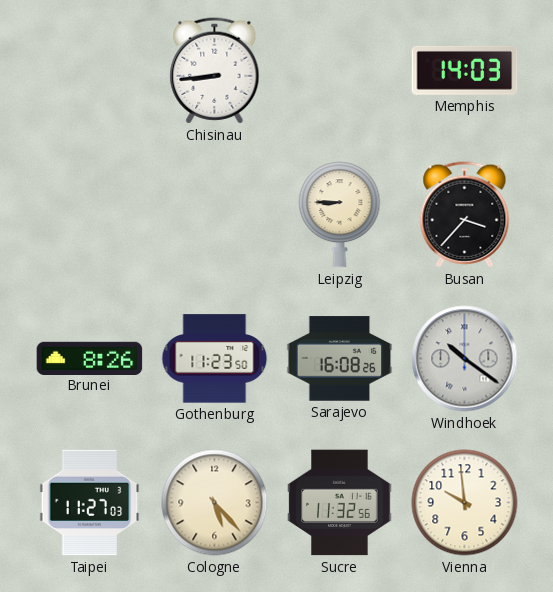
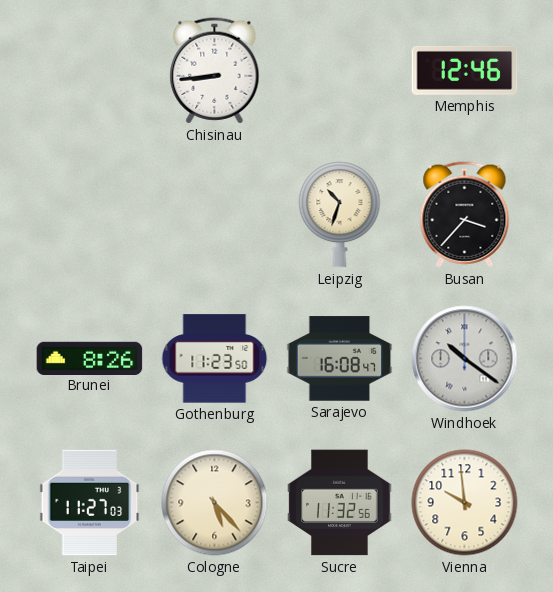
Memphis: 14:03 -> 12:46
Leipzig: 8:45 -> 10:33
Sarajevo: 16:08:26 -> 16:08:47
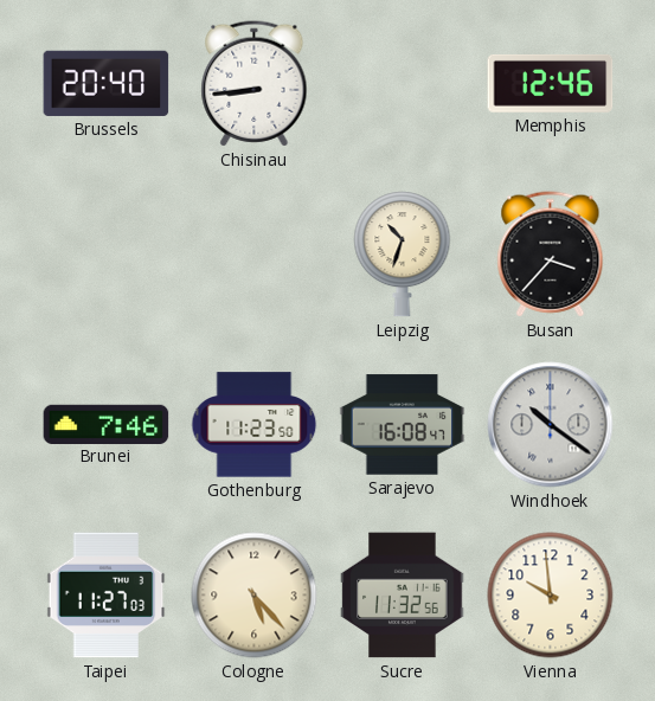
Brussels: none -> 20:40
Brunei: 8:26 -> 7:46
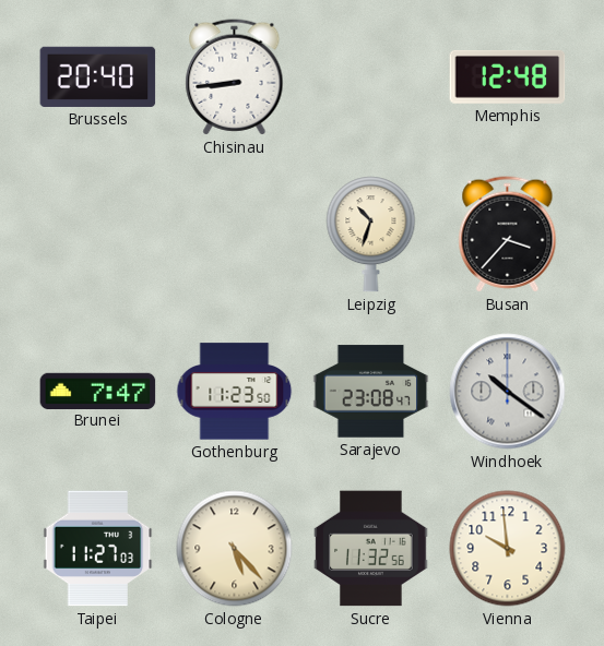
Memphis: 12:46 -> 12:48
Brunei: 7:46 -> 7:47
Sarajevo: 16:08 -> 23:08
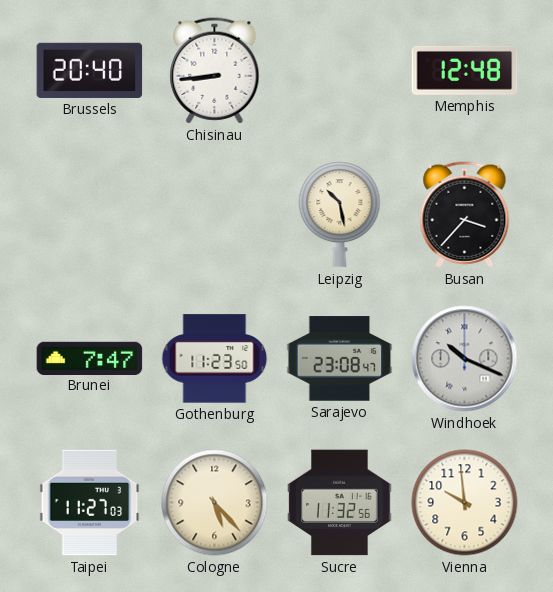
Leipzig: 10:33 -> 10:28
Windhoek: 10:21 -> 10:19
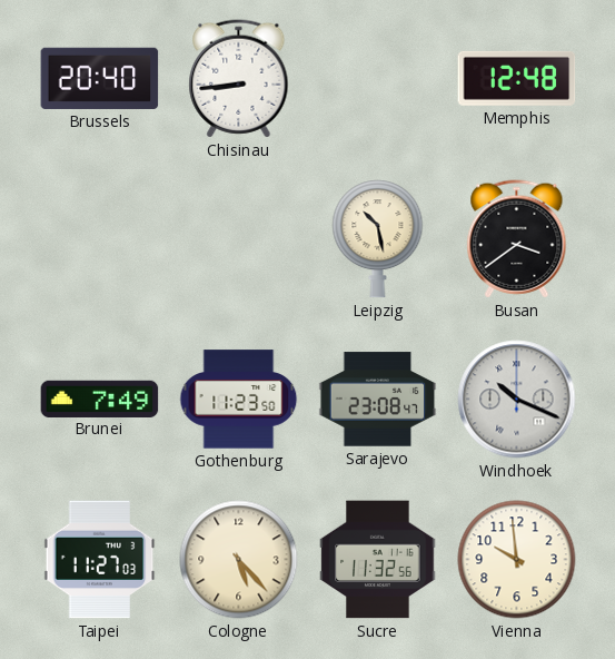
Busan: 3:37 -> 3:39
Brunei: 7:47 -> 7:49
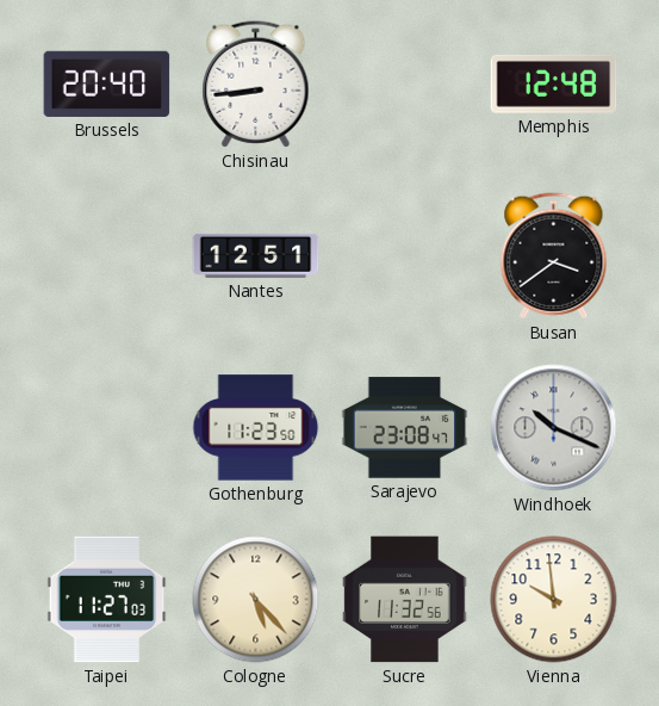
Nantes: none -> 12:51
Leipzig: 10:28 -> none
Brunei: 7:49 -> none
